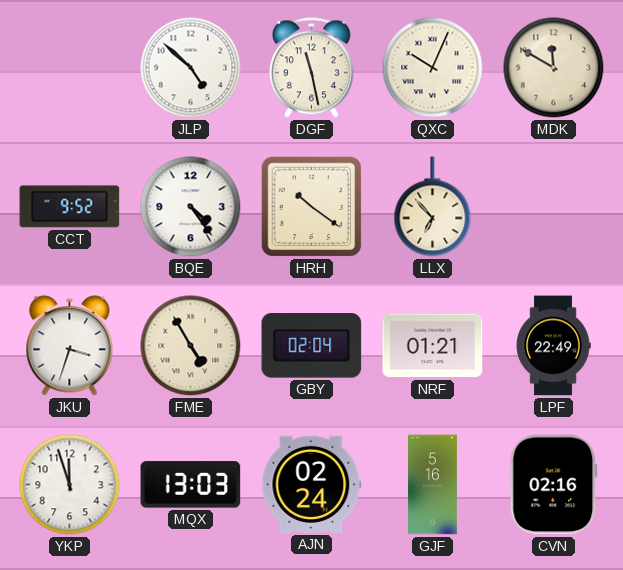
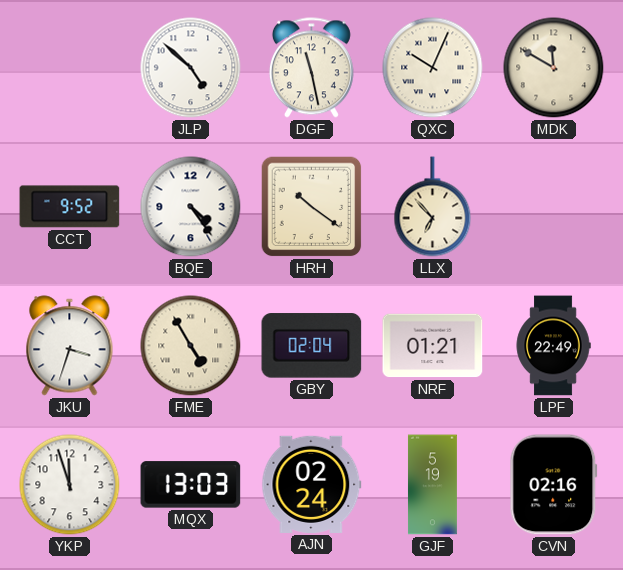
GJF: 5:16 -> 5:19
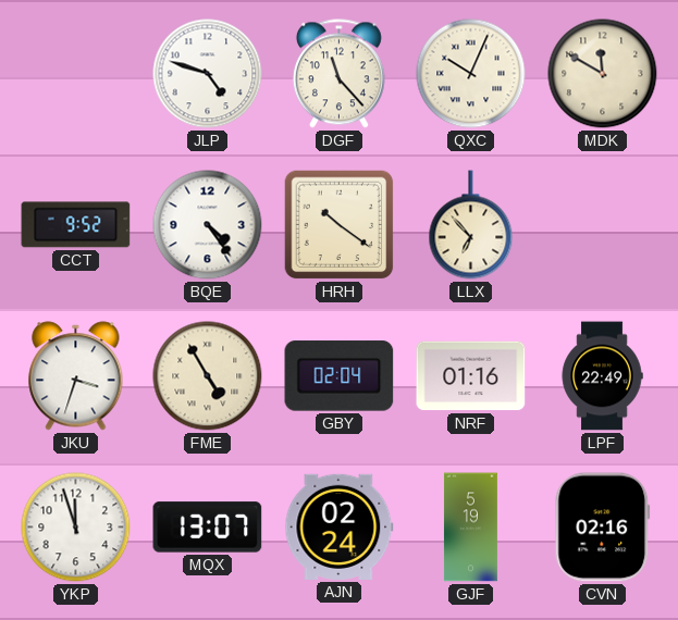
JLP: 4:52 -> 4:48
DGF: 11:28 -> 11:23
NRF: 01:21 -> 01:16
MQX: 13:03 -> 13:07
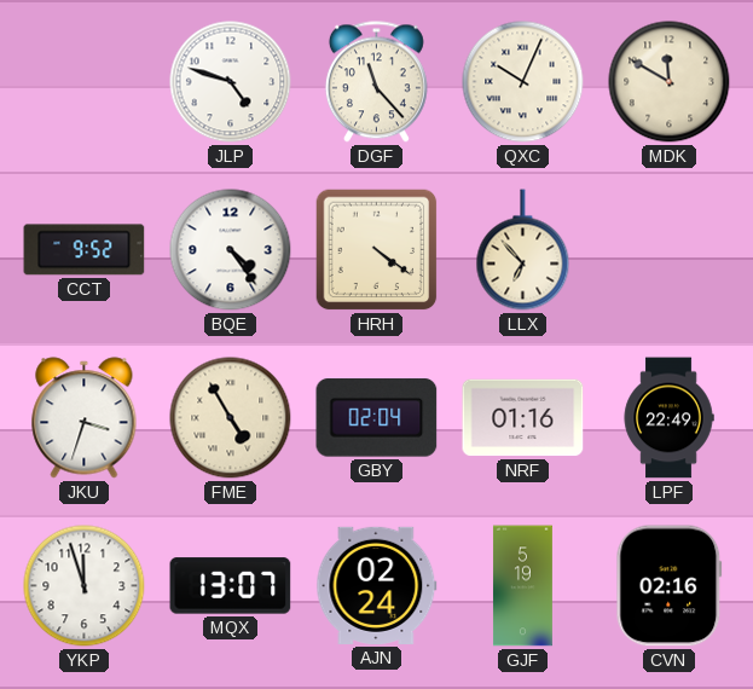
HRH: 10:21 -> 4:21
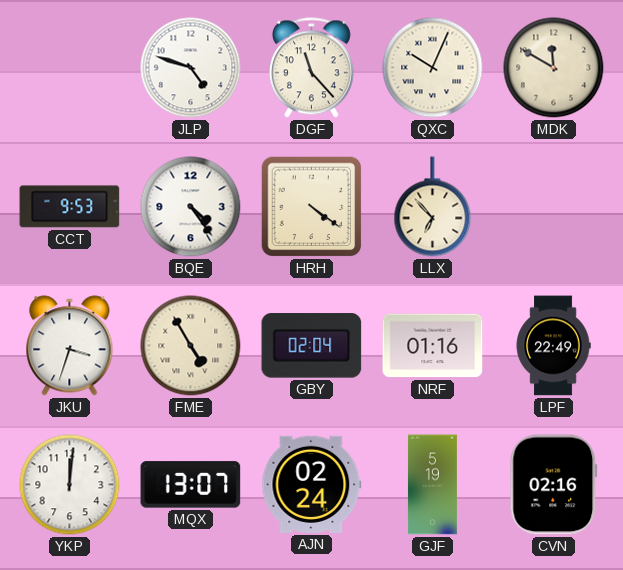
CCT: 9:52 -> 9:53
YKP: 11:57 -> 12:01
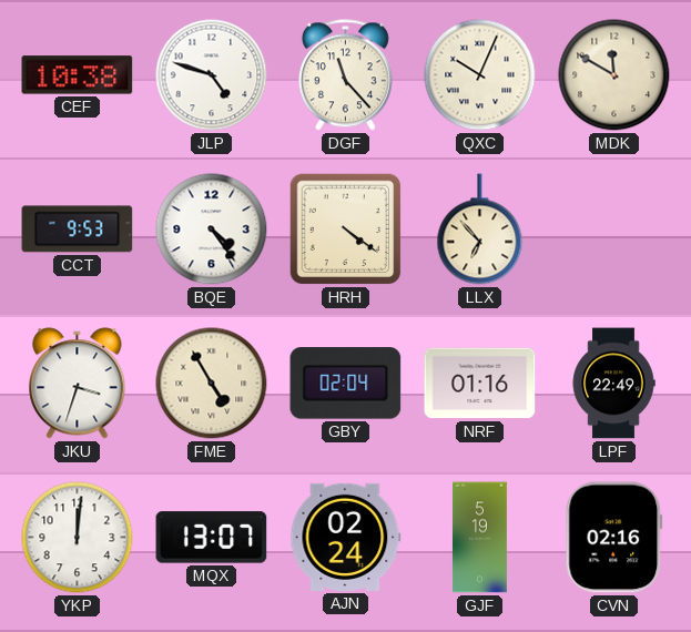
CEF: none -> 10:38
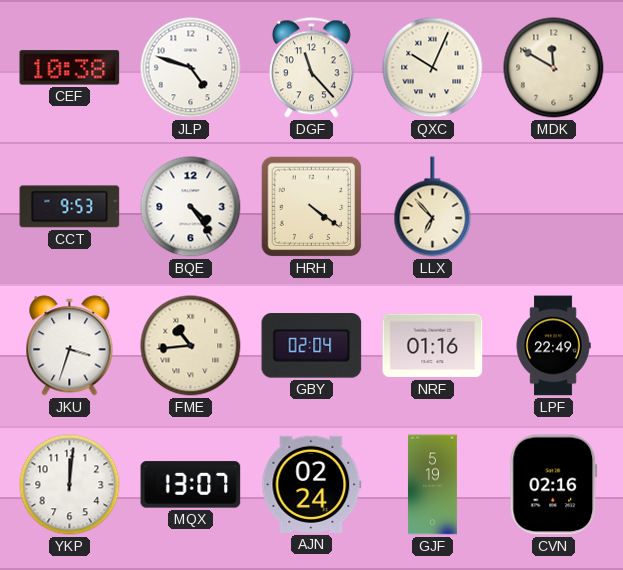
FME: 4:55 -> 10:44
